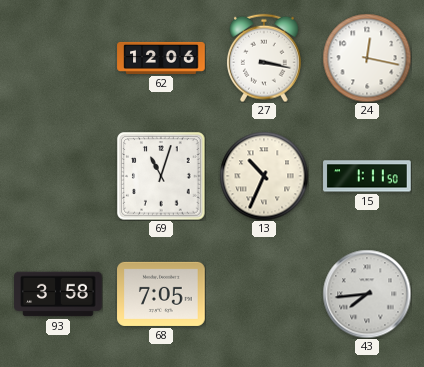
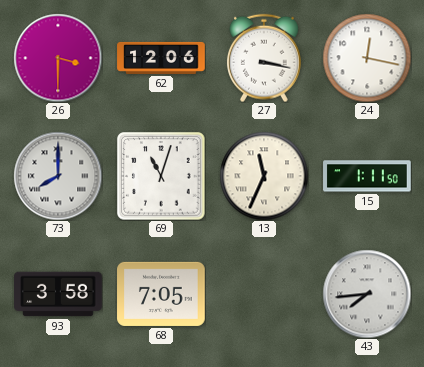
26: none -> 3:30
73: none -> 8:00
13: 10:34 -> 11:34
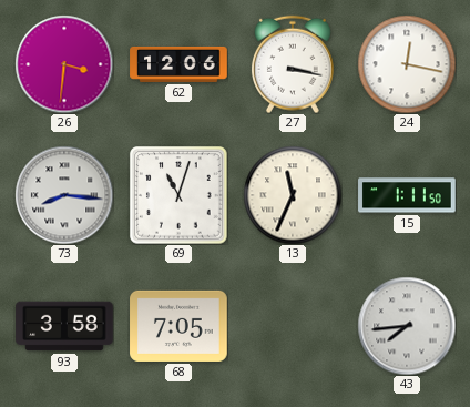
26: 3:30 -> 3:31
73: 8:00 -> 8:16
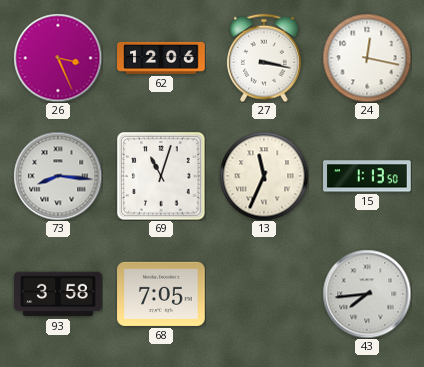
26: 3:31 -> 3:26
15: 1:11 -> 1:13
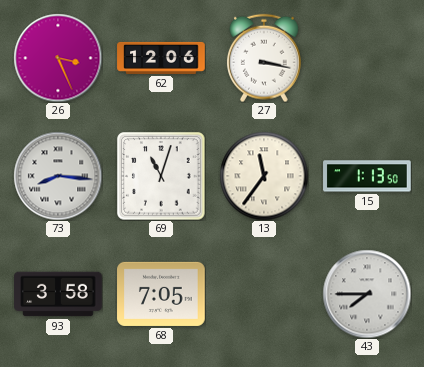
24: 12:17 -> none
13: 11:34 -> 11:36
43: 7:44 -> 7:45
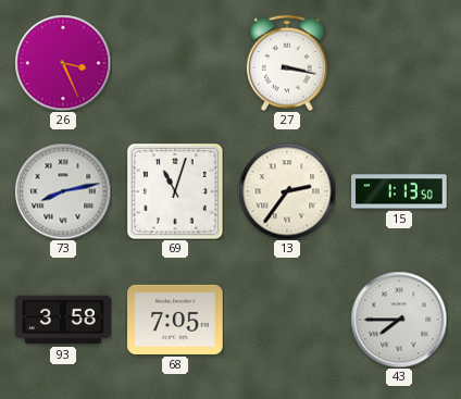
62: 12:06 -> none
73: 8:16 -> 8:13
13: 11:36 -> 2:36
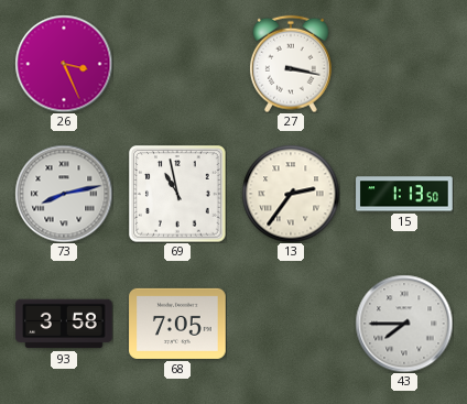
69: 11:03 -> 10:58
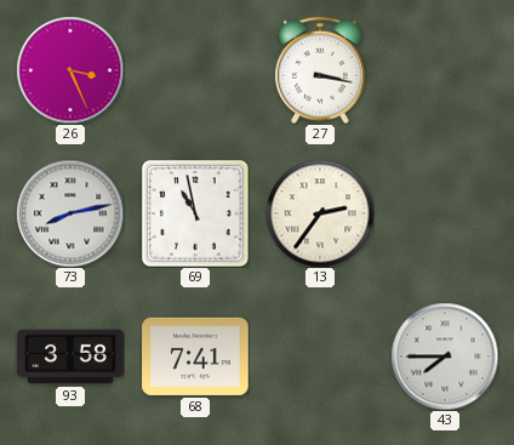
15: 1:13 -> none
68: 7:05 -> 7:41
